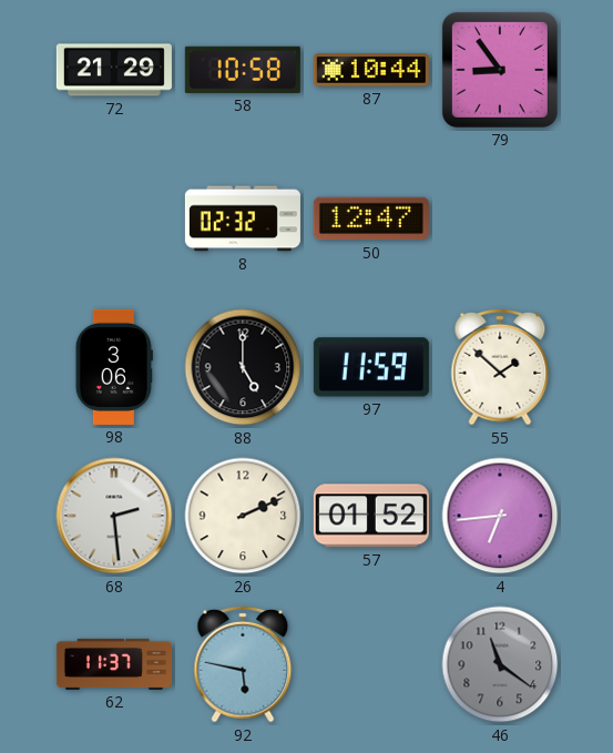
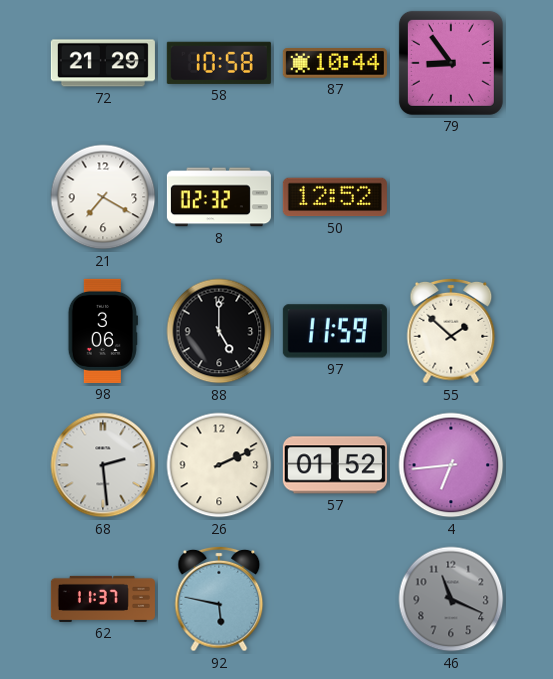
21: none -> 7:20
50: 12:47 -> 12:52
46: 11:21 -> 11:19
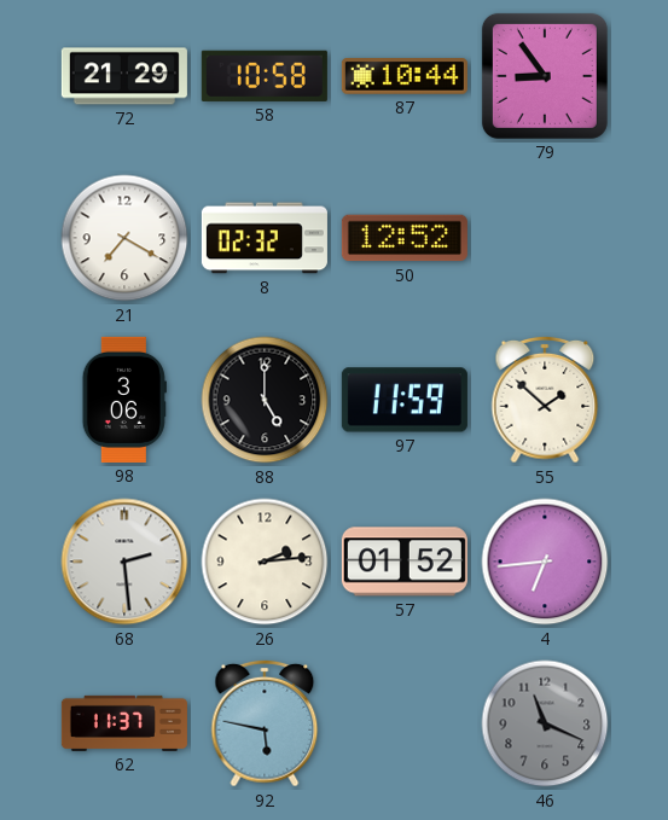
26: 2:11 -> 2:14
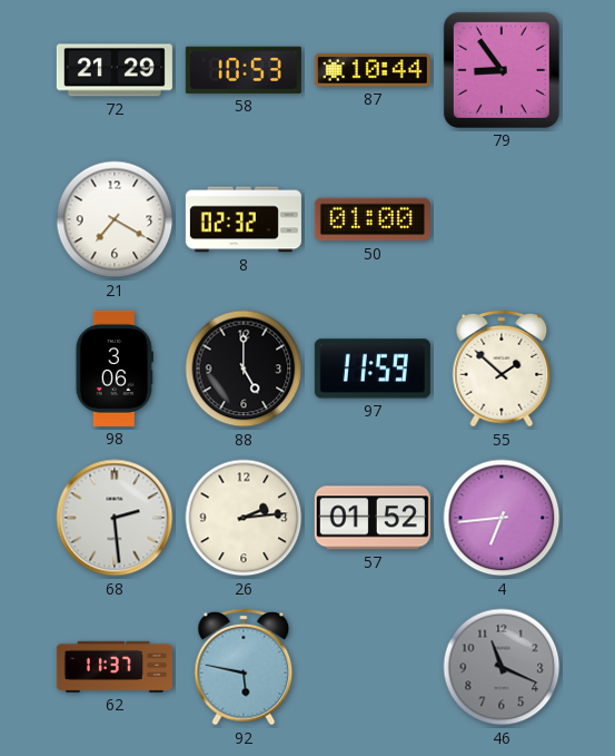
58: 10:58 -> 10:53
50: 12:52 -> 01:00
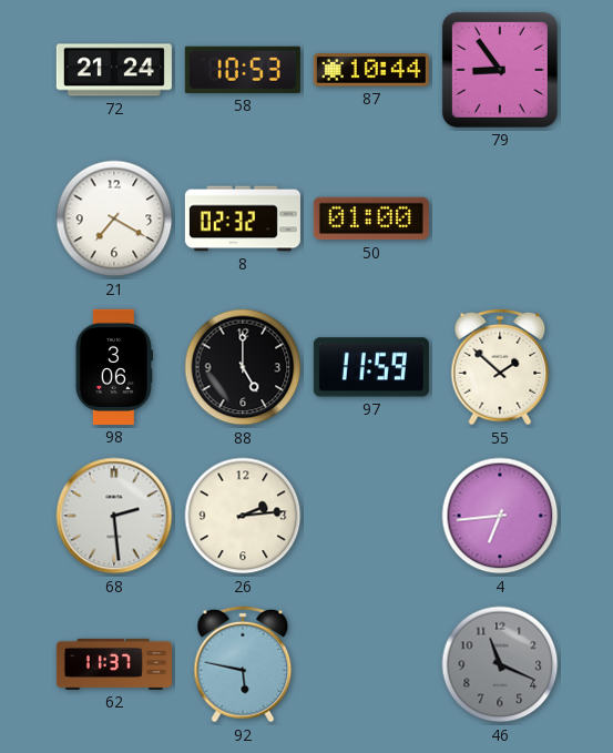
72: 21:29 -> 21:24
57: 01:52 -> none
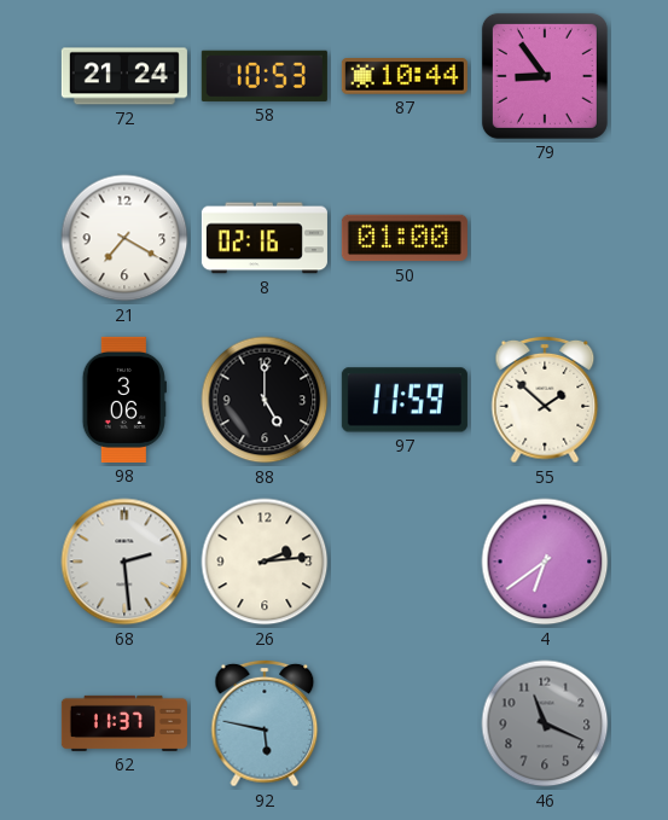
8: 02:32 -> 02:16
4: 6:44 -> 6:39
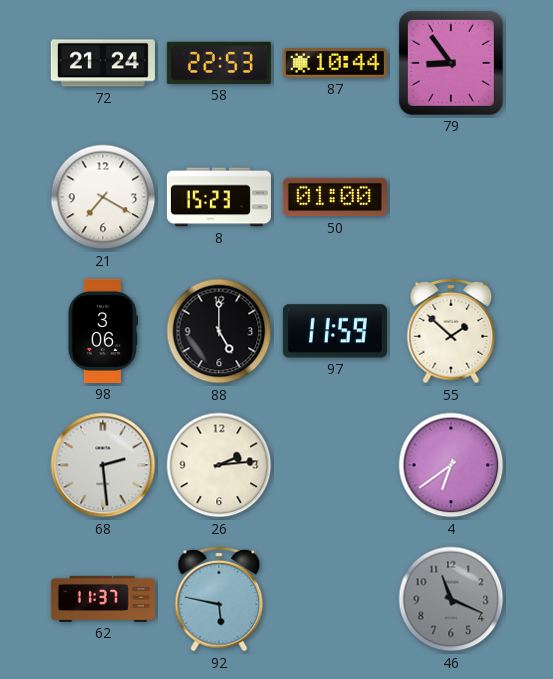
58: 10:53 -> 22:53
8: 02:16 -> 15:23
